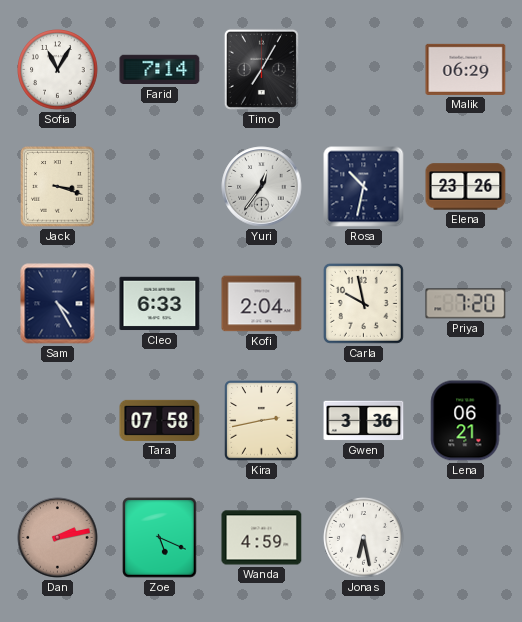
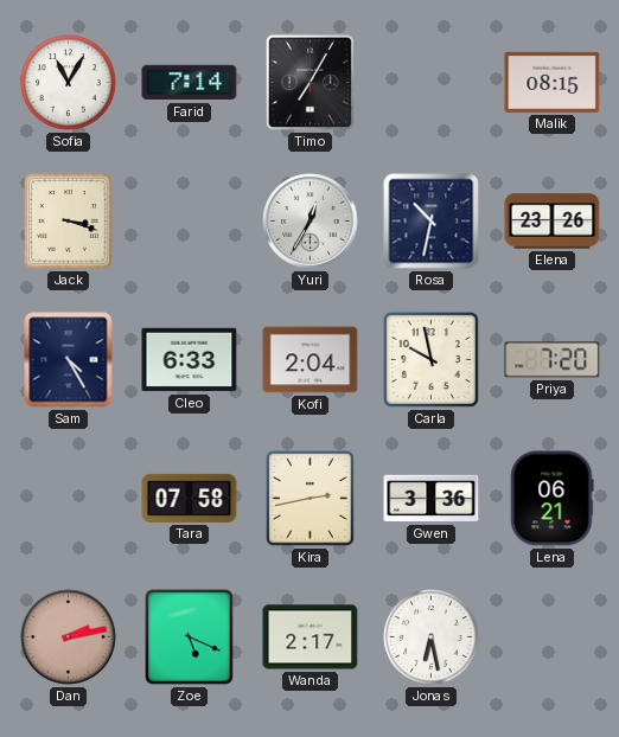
Malik: 06:29 -> 08:15
Yuri: 12:36 -> 12:35
Wanda: 4:59 -> 2:17
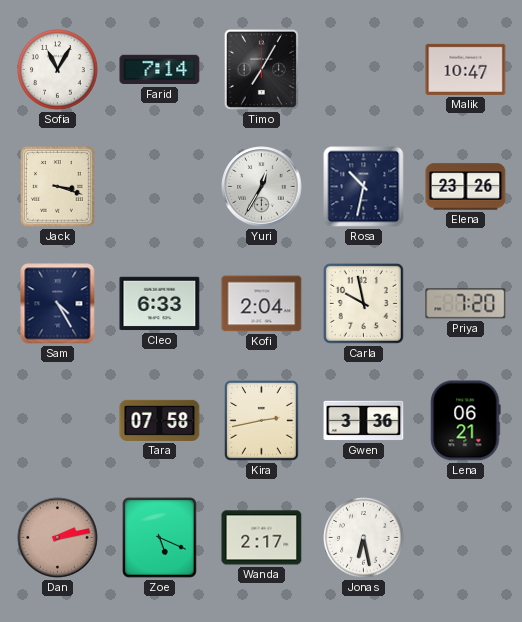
Malik: 08:15 -> 10:47
